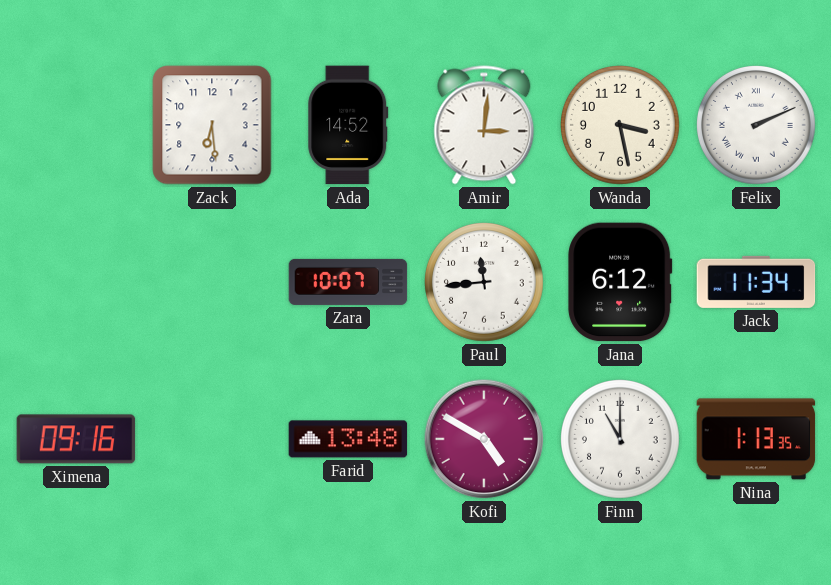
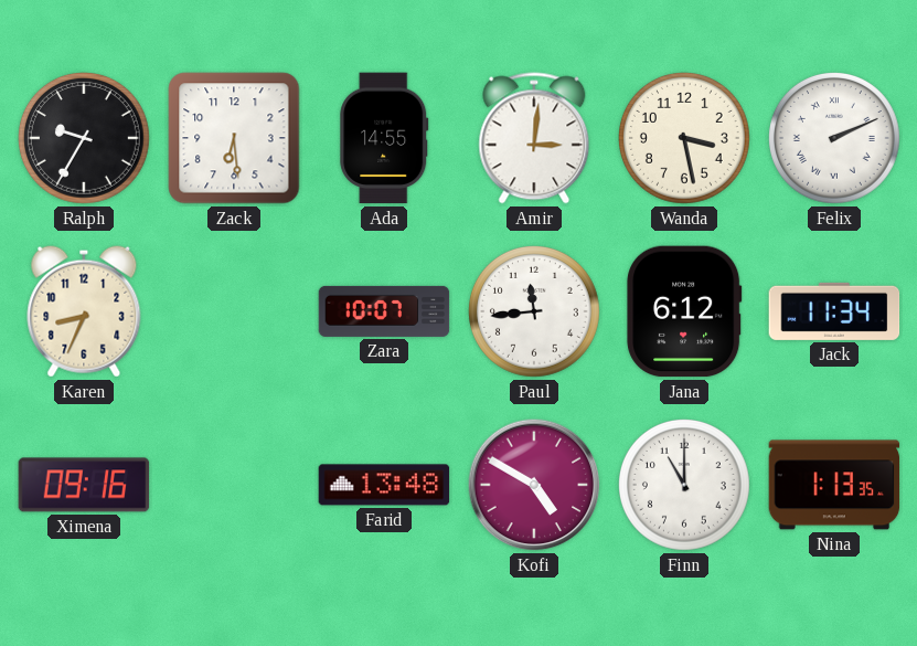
Ralph: none -> 9:35
Ada: 14:52 -> 14:55
Karen: none -> 8:34
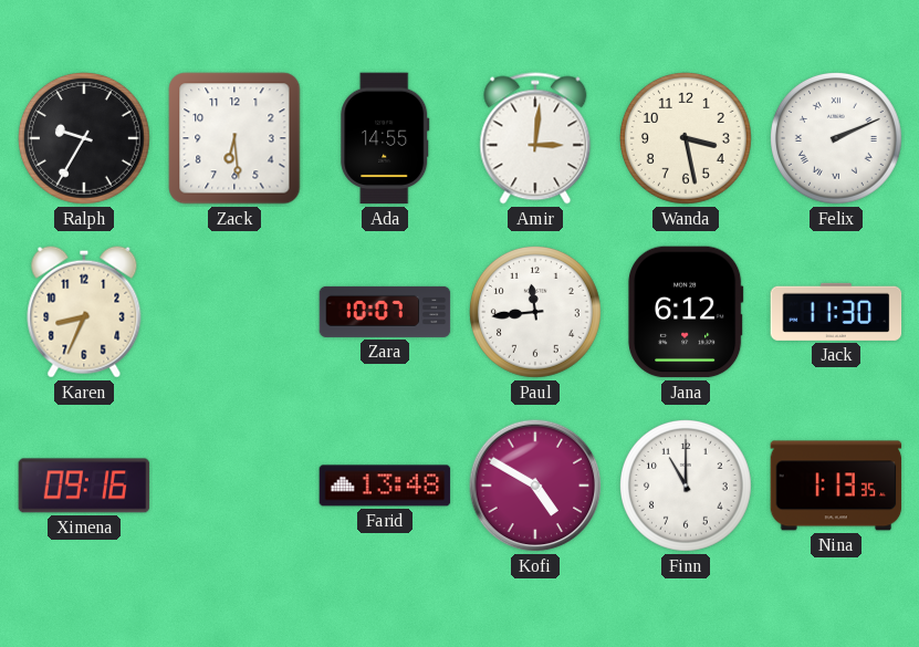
Jack: 11:34 -> 11:30
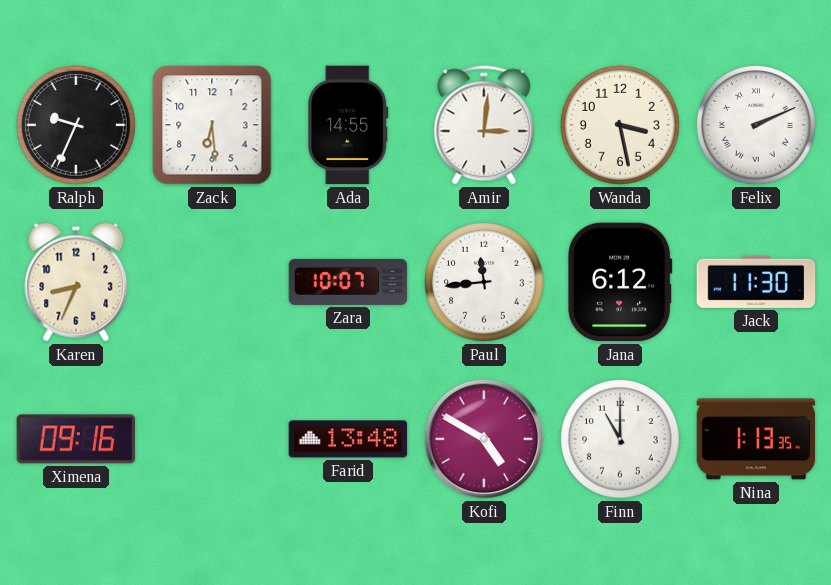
Ralph: 9:35 -> 9:34
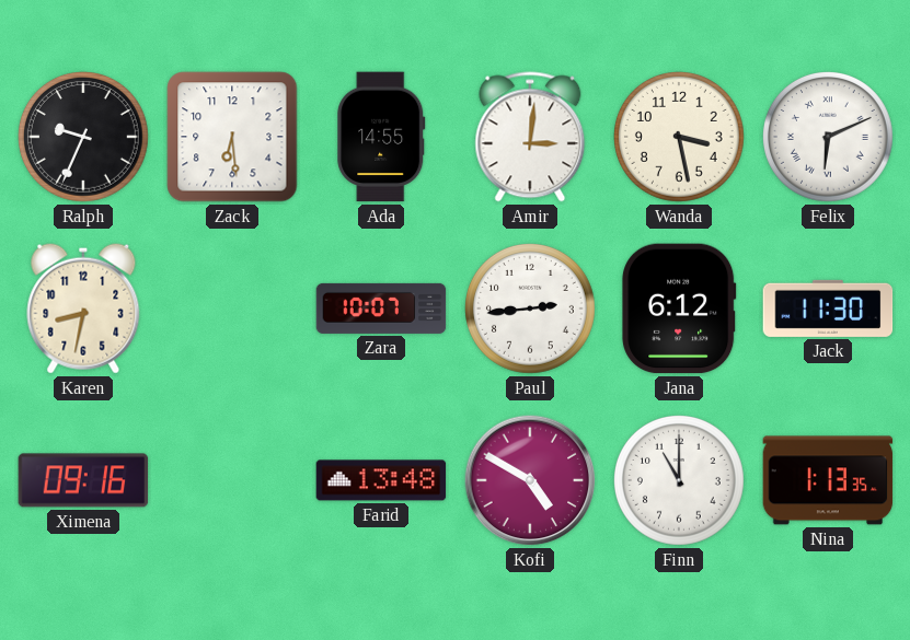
Felix: 2:11 -> 6:11
Karen: 8:34 -> 8:32
Paul: 11:44 -> 2:44
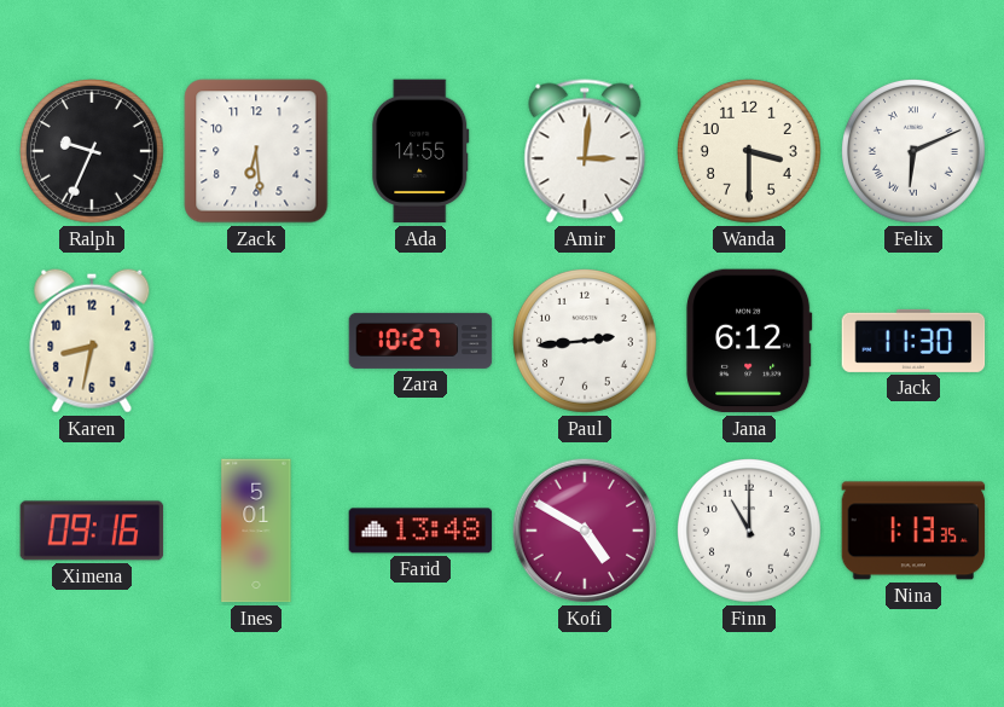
Wanda: 3:28 -> 3:30
Zara: 10:07 -> 10:27
Ines: none -> 5:01
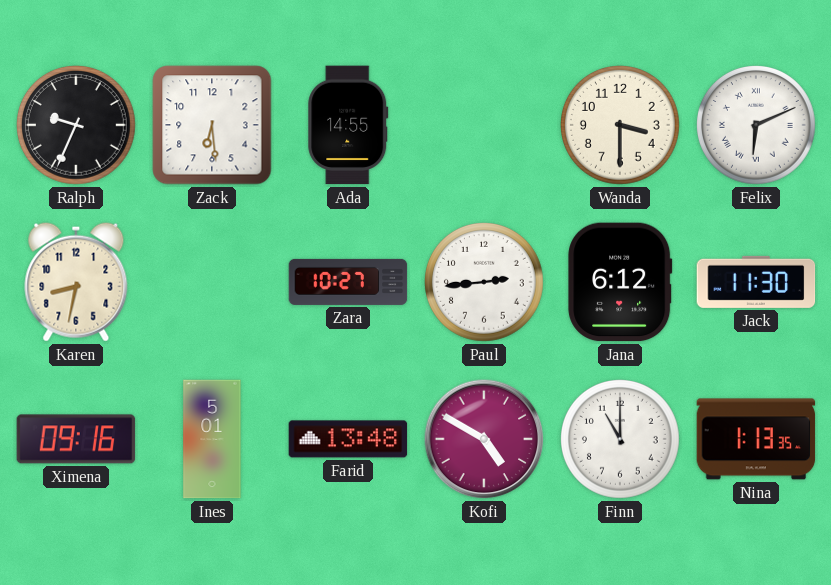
Amir: 3:01 -> none
